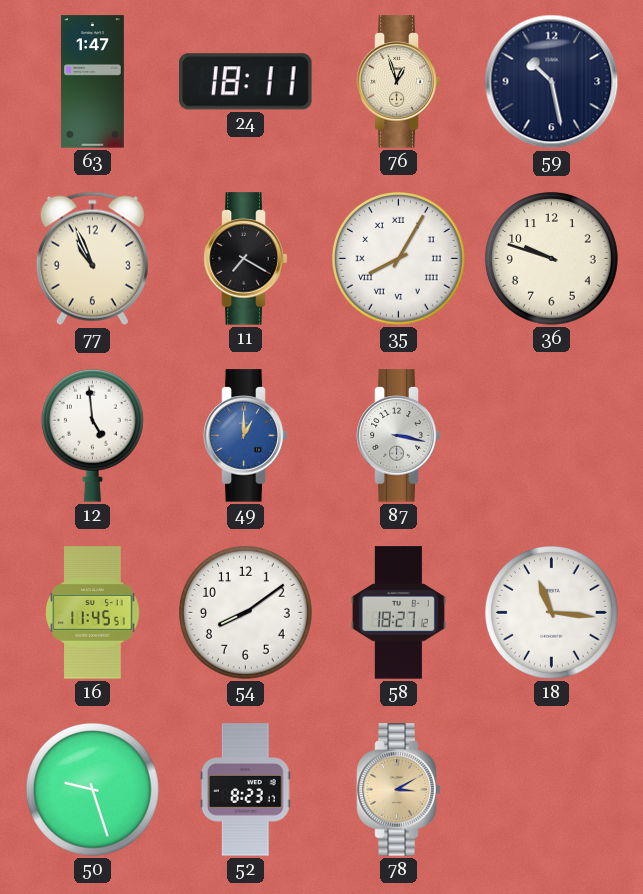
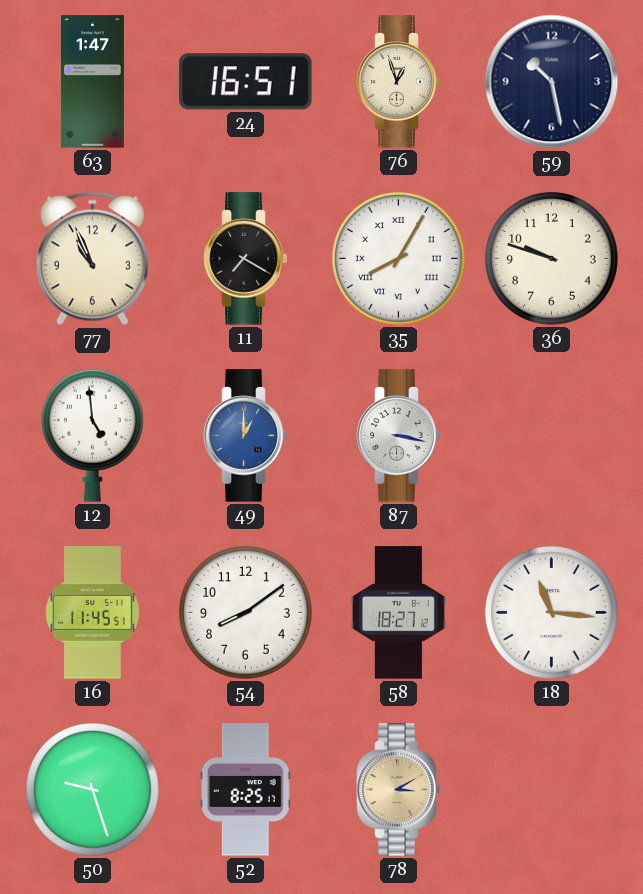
24: 18:11 -> 16:51
52: 8:23 -> 8:25
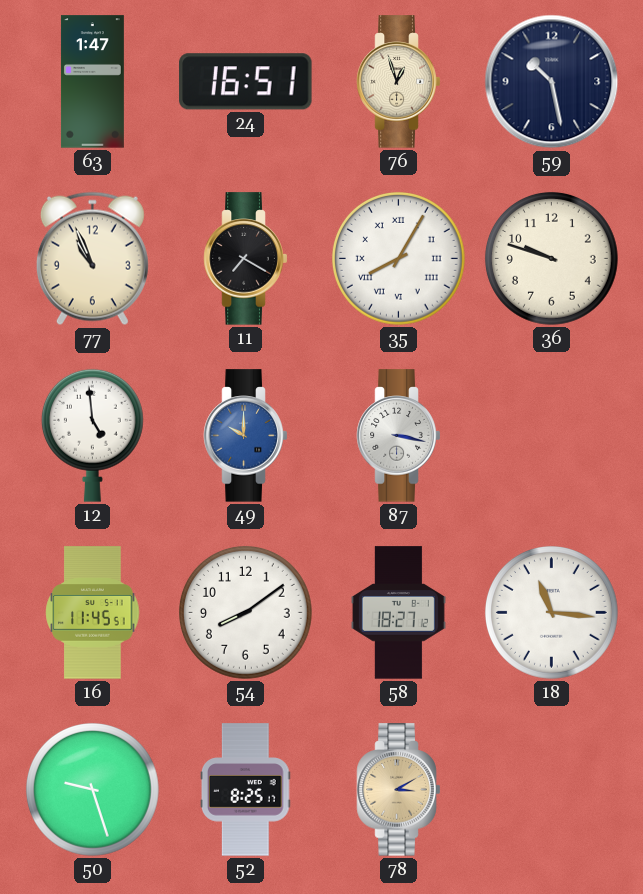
49: 1:00 -> 10:00
